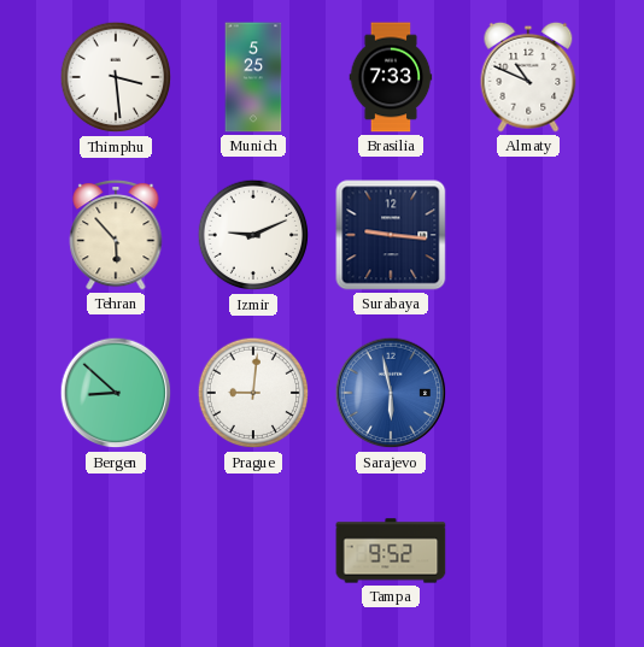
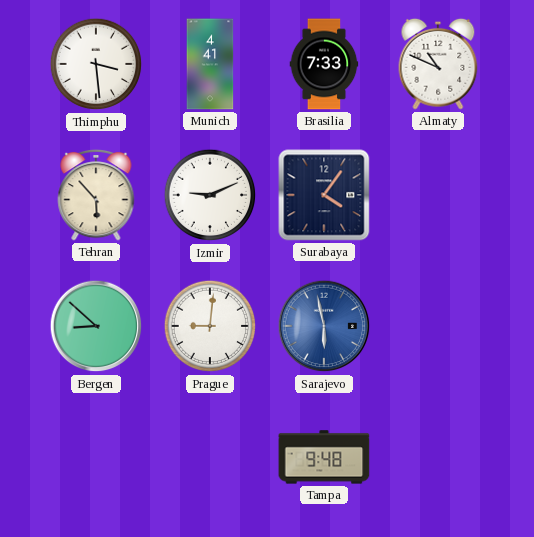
Munich: 5:25 -> 4:41
Surabaya: 9:16 -> 4:06
Tampa: 9:52 -> 9:48
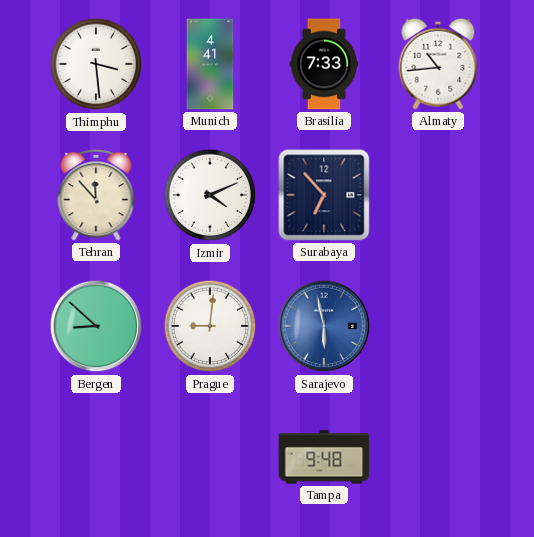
Almaty: 10:49 -> 10:44
Tehran: 5:53 -> 11:53
Izmir: 9:11 -> 4:11
Surabaya: 4:06 -> 6:53
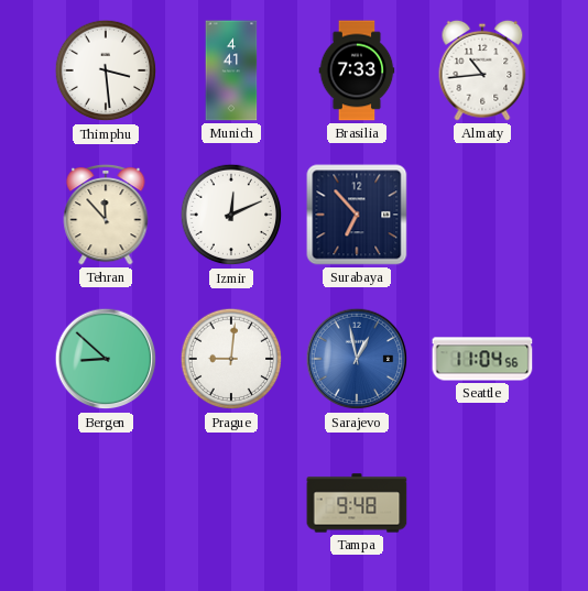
Izmir: 4:11 -> 12:11
Sarajevo: 5:58 -> 12:58
Seattle: none -> 11:04
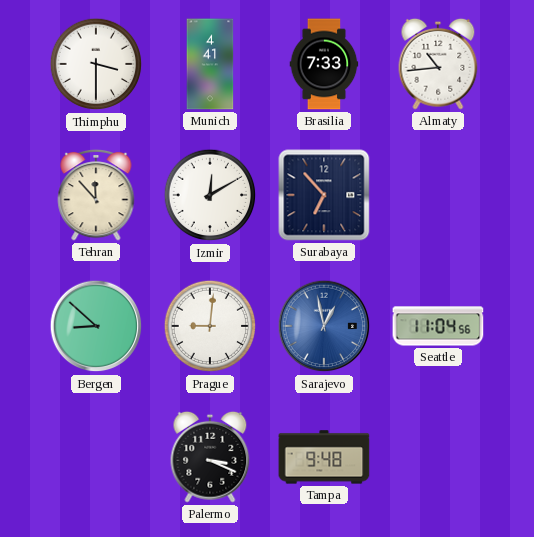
Thimphu: 3:29 -> 3:30
Izmir: 12:11 -> 12:10
Palermo: none -> 3:19
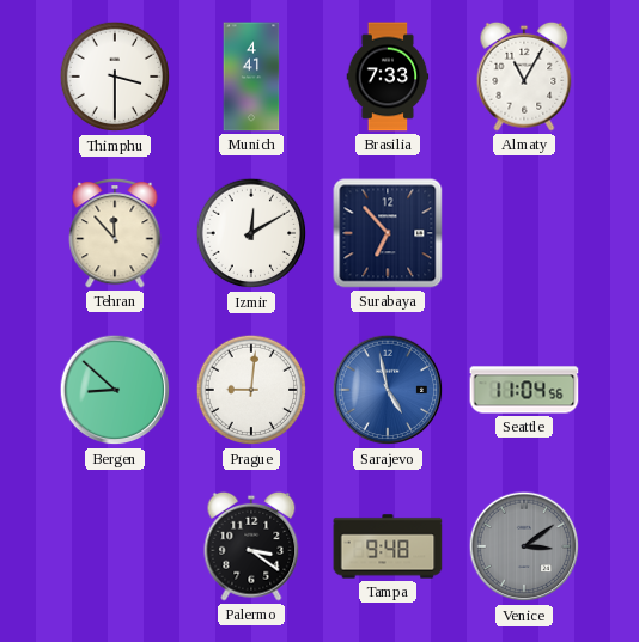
Almaty: 10:44 -> 11:05
Sarajevo: 12:58 -> 4:58
Palermo: 3:19 -> 3:21
Venice: none -> 3:09
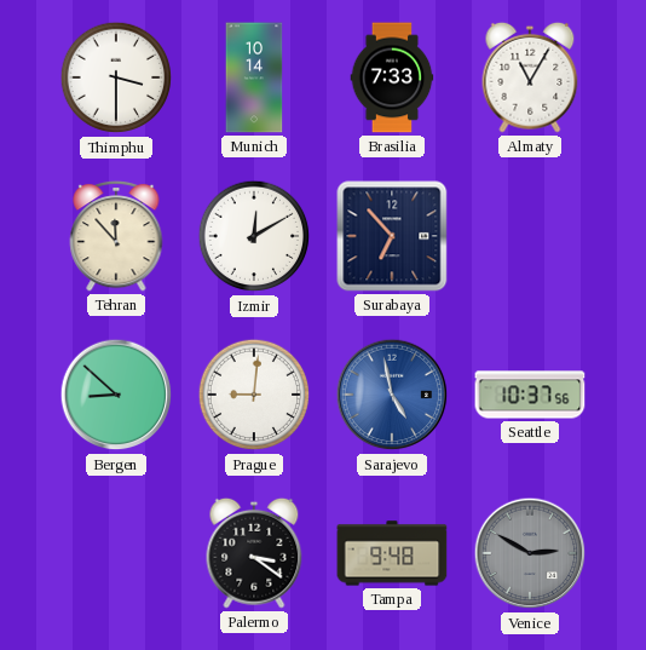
Munich: 4:41 -> 10:14
Seattle: 11:04 -> 10:37
Venice: 3:09 -> 2:50
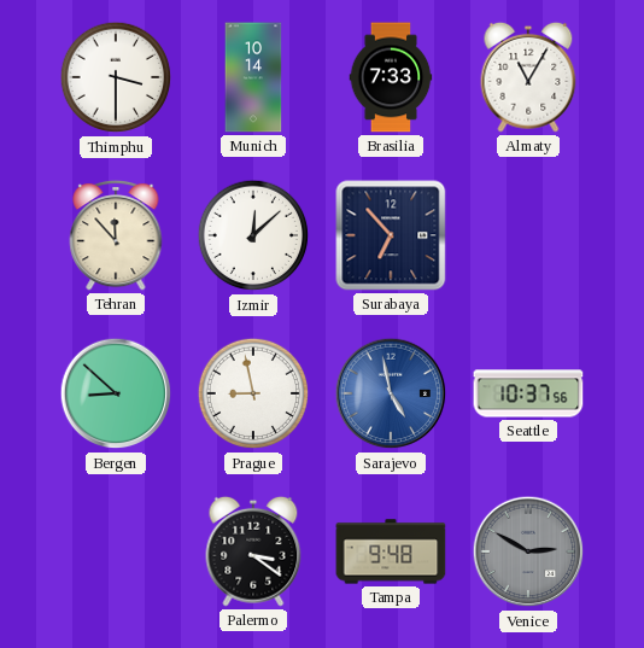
Izmir: 12:10 -> 12:08
Prague: 9:01 -> 8:58
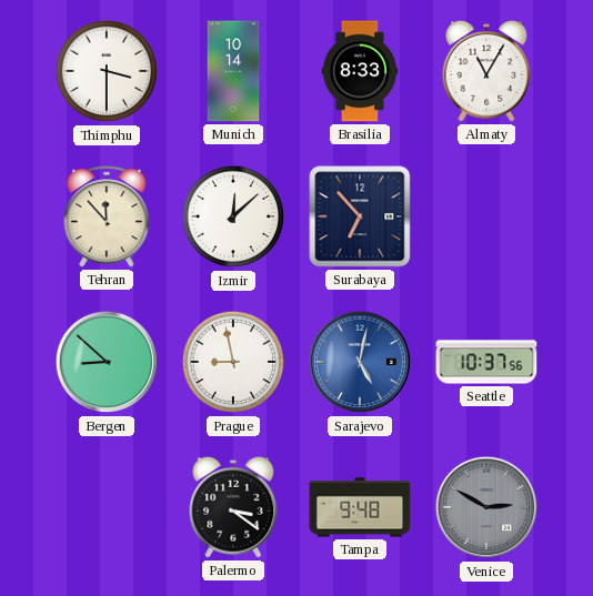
Brasilia: 7:33 -> 8:33
Sarajevo: 4:58 -> 5:02
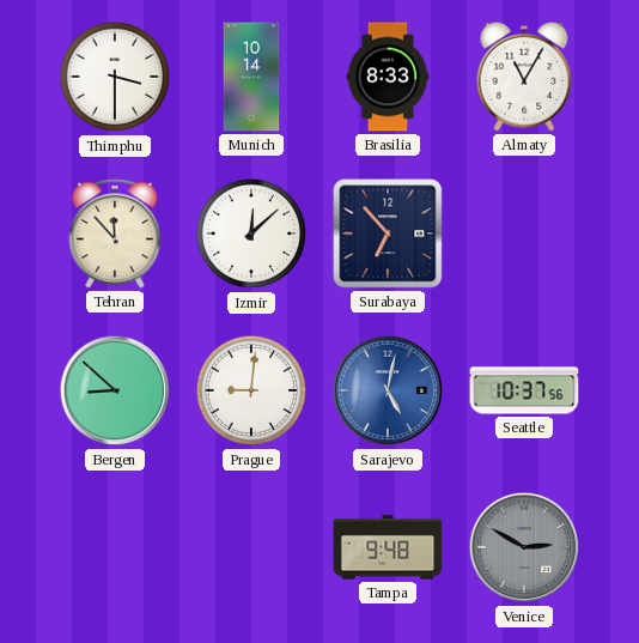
Prague: 8:58 -> 9:01
Palermo: 3:21 -> none
